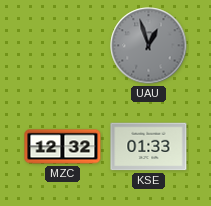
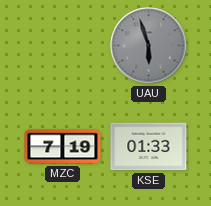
UAU: 12:57 -> 5:57
MZC: 12:32 -> 7:19
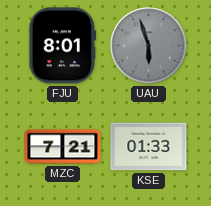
FJU: none -> 8:01
MZC: 7:19 -> 7:21
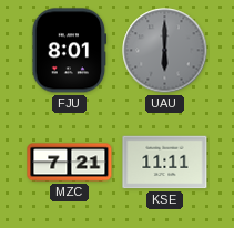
UAU: 5:57 -> 6:00
KSE: 01:33 -> 11:11
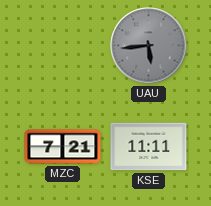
FJU: 8:01 -> none
UAU: 6:00 -> 5:44
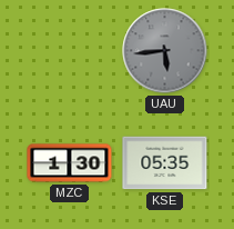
MZC: 7:21 -> 1:30
KSE: 11:11 -> 05:35
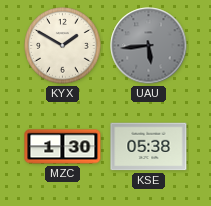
KYX: none -> 1:50
KSE: 05:35 -> 05:38
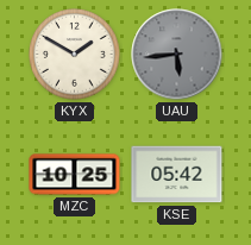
MZC: 1:30 -> 10:25
KSE: 05:38 -> 05:42
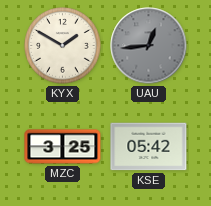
UAU: 5:44 -> 12:44
MZC: 10:25 -> 3:25
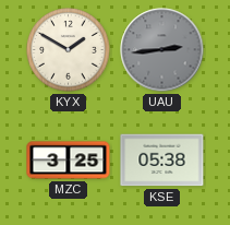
UAU: 12:44 -> 2:44
KSE: 05:42 -> 05:38
